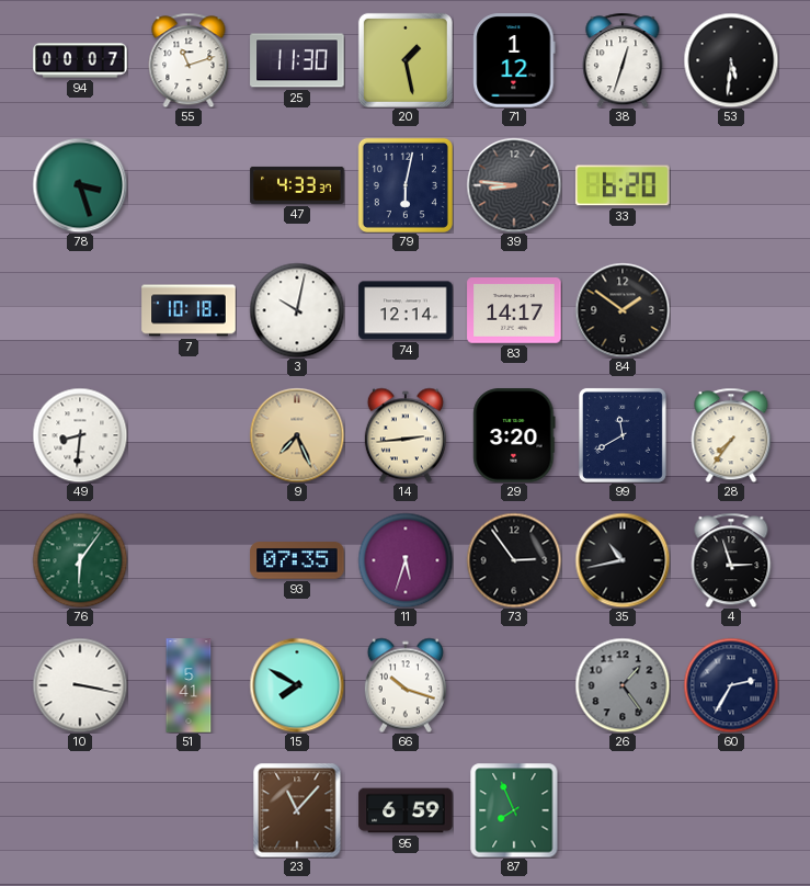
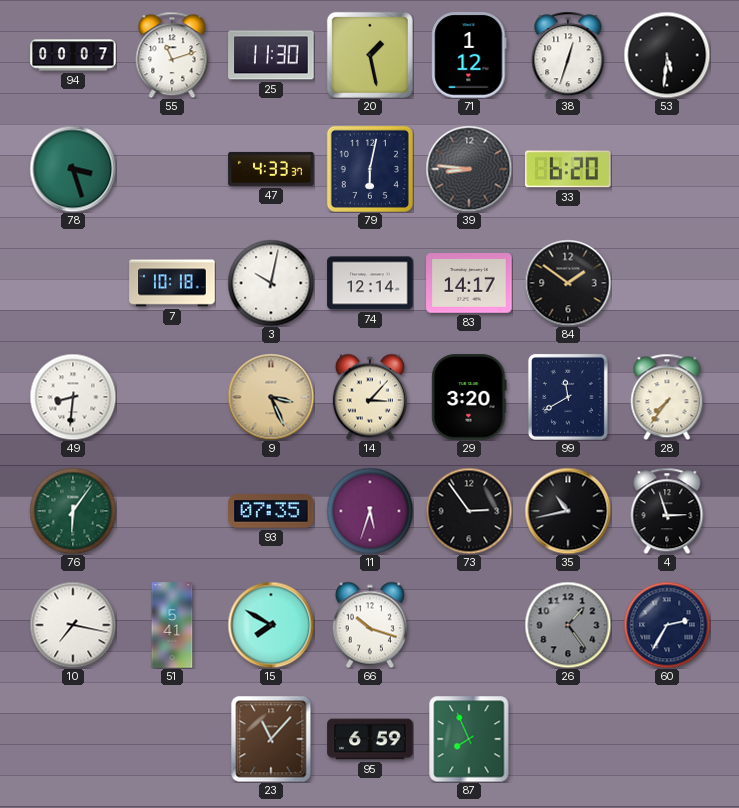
9: 7:26 -> 3:26
14: 2:44 -> 3:07
10: 3:17 -> 7:17
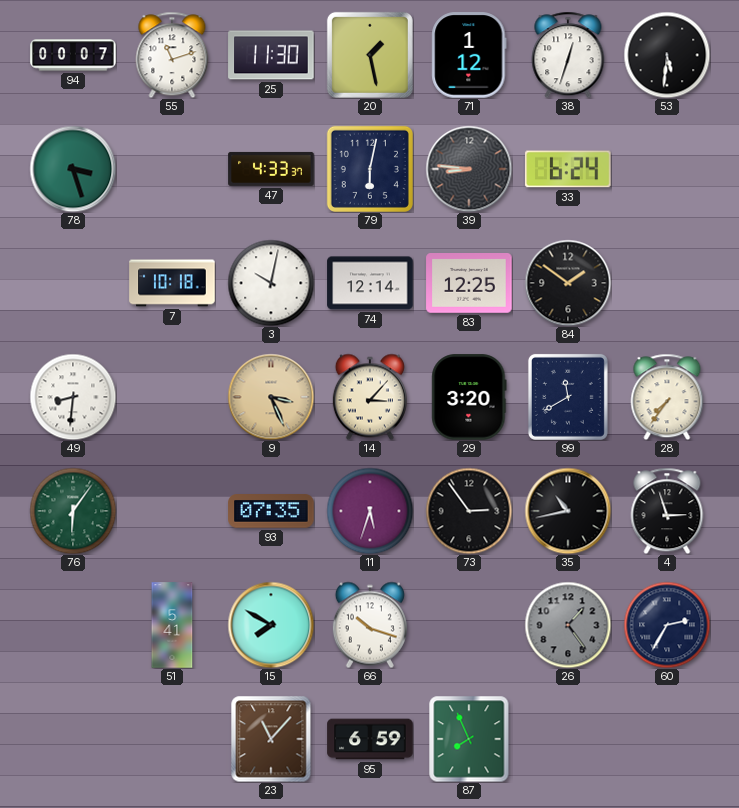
33: 6:20 -> 6:24
83: 14:17 -> 12:25
10: 7:17 -> none
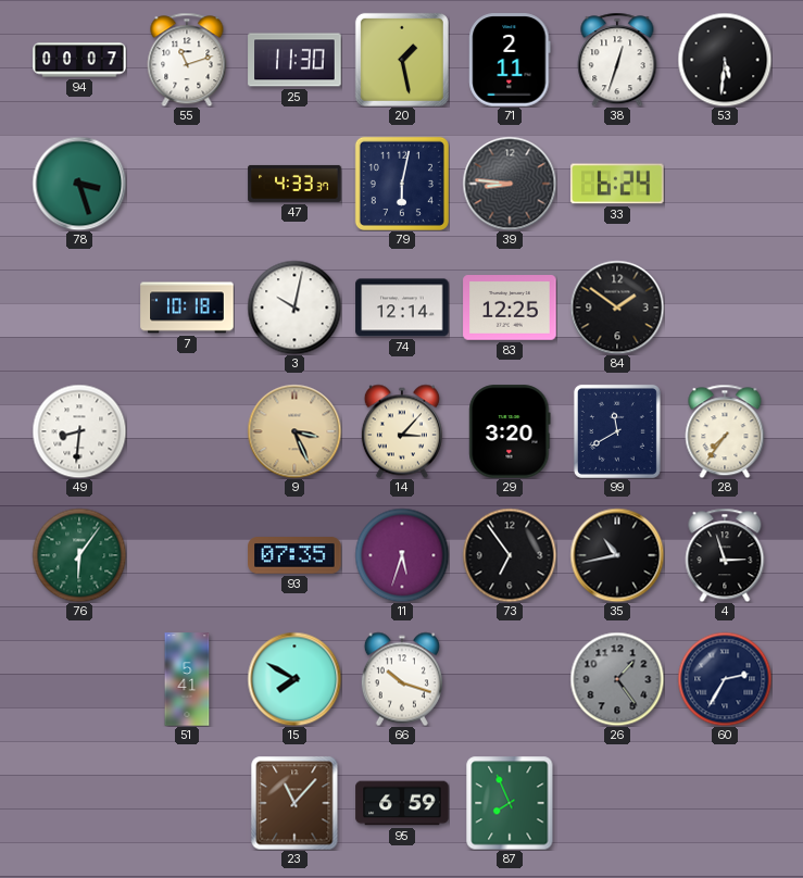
71: 1:12 -> 2:11
73: 2:54 -> 6:54
